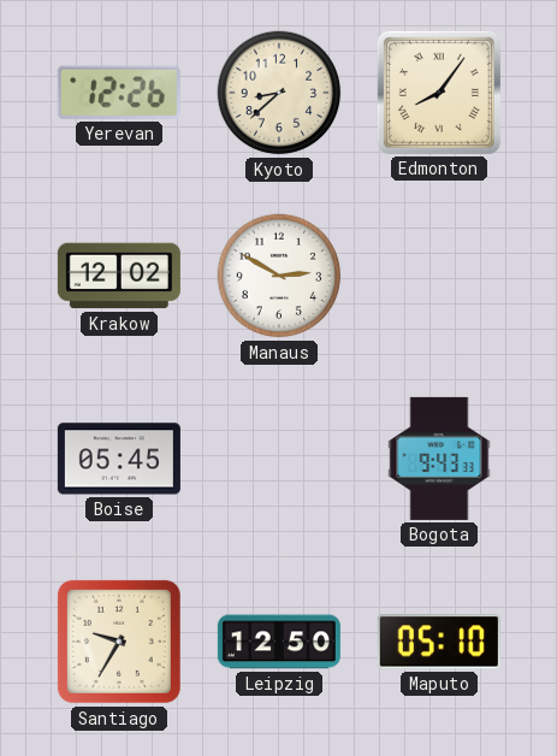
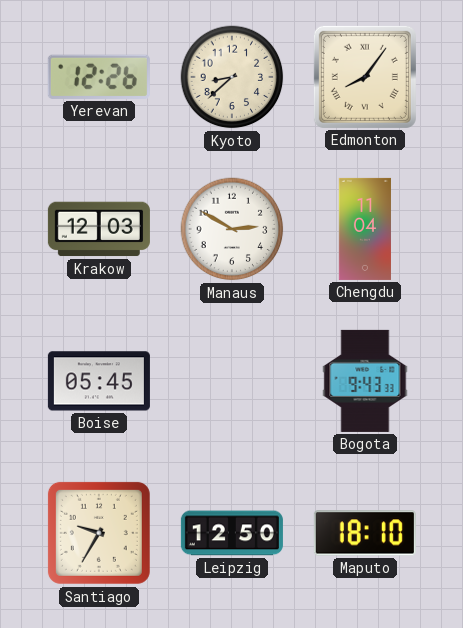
Krakow: 12:02 -> 12:03
Chengdu: none -> 11:04
Maputo: 05:10 -> 18:10
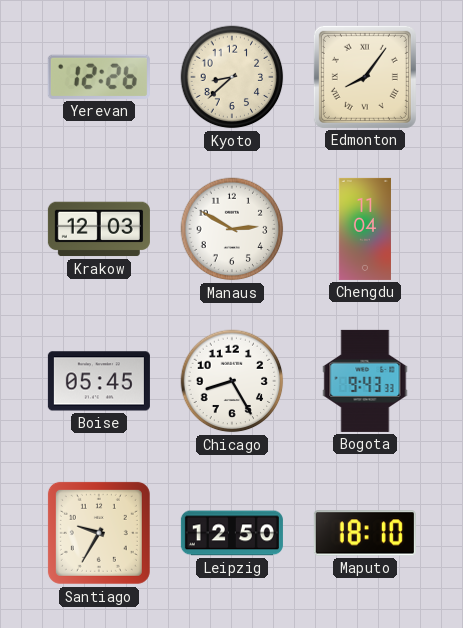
Chicago: none -> 8:25
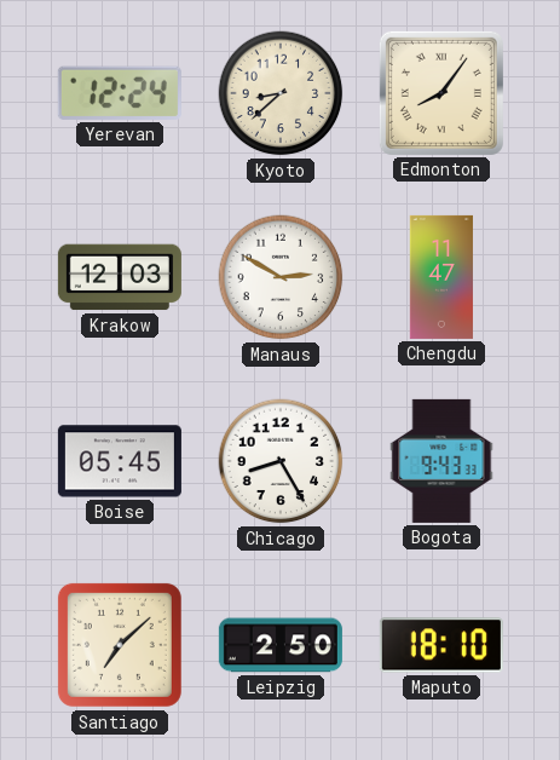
Yerevan: 12:26 -> 12:24
Chengdu: 11:04 -> 11:47
Santiago: 9:35 -> 7:08
Leipzig: 12:50 -> 2:50
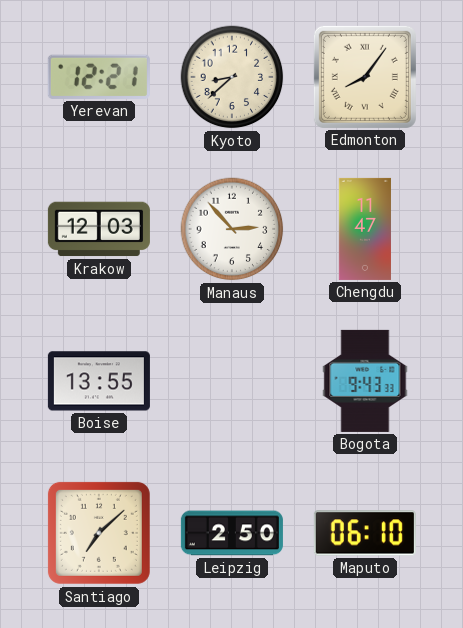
Yerevan: 12:24 -> 12:21
Manaus: 2:50 -> 2:53
Boise: 05:45 -> 13:55
Chicago: 8:25 -> none
Maputo: 18:10 -> 06:10
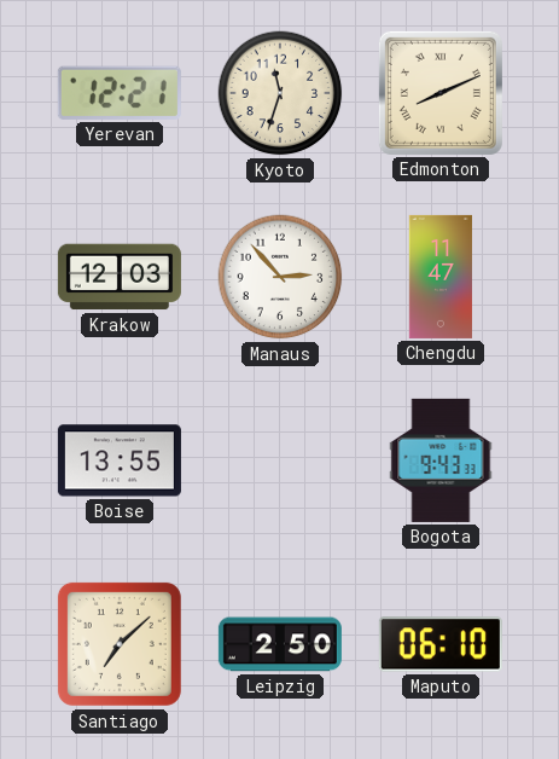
Kyoto: 8:38 -> 11:33
Edmonton: 8:06 -> 8:11
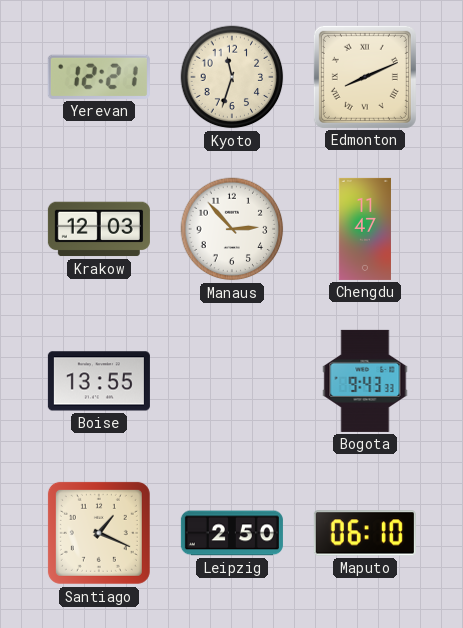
Santiago: 7:08 -> 1:19
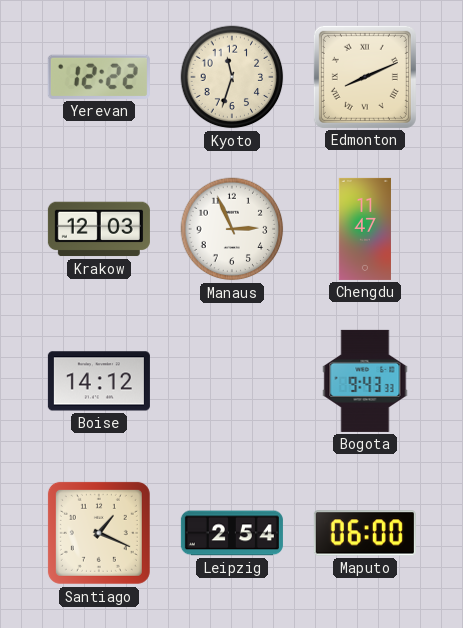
Yerevan: 12:21 -> 12:22
Manaus: 2:53 -> 2:56
Boise: 13:55 -> 14:12
Leipzig: 2:50 -> 2:54
Maputo: 06:10 -> 06:00
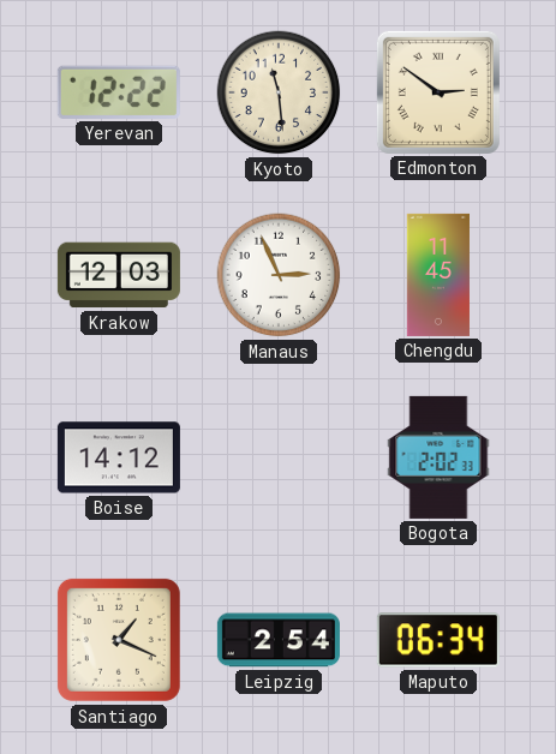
Kyoto: 11:33 -> 11:29
Edmonton: 8:11 -> 2:51
Chengdu: 11:47 -> 11:45
Bogota: 9:43 -> 2:02
Maputo: 06:00 -> 06:34
